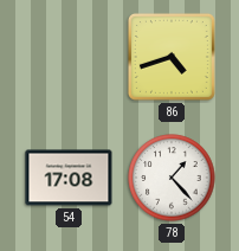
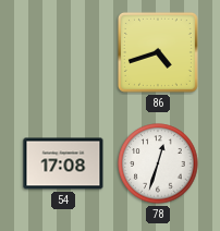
78: 1:23 -> 12:33
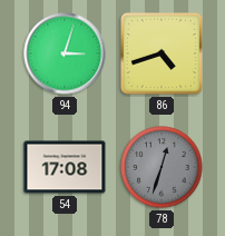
94: none -> 3:03
78 dial: white -> grey
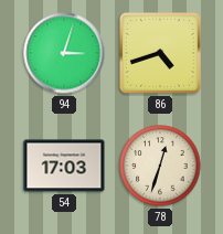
54: 17:08 -> 17:03
78 dial: grey -> cream
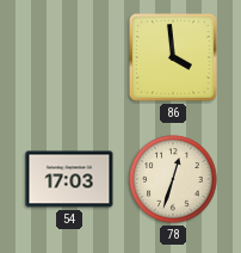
94: 3:03 -> none
86: 4:42 -> 3:59
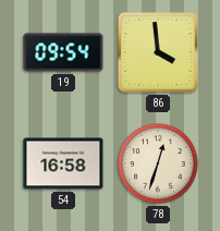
19: none -> 09:54
54: 17:03 -> 16:58
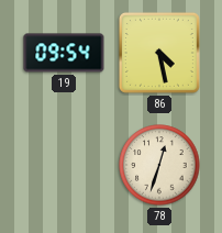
86: 3:59 -> 4:28
54: 16:58 -> none
